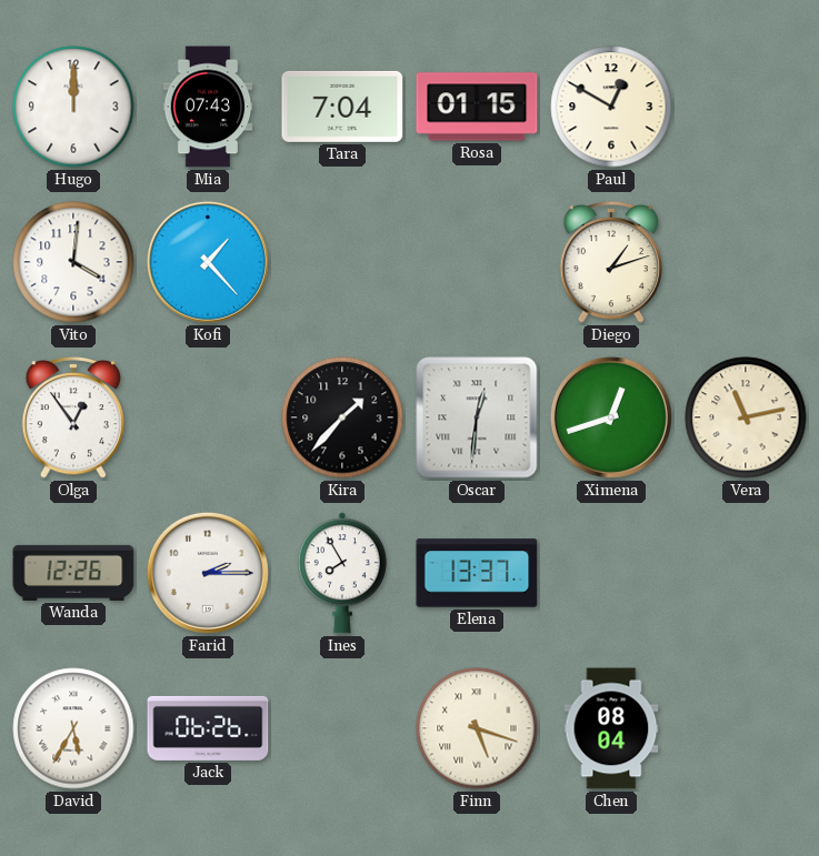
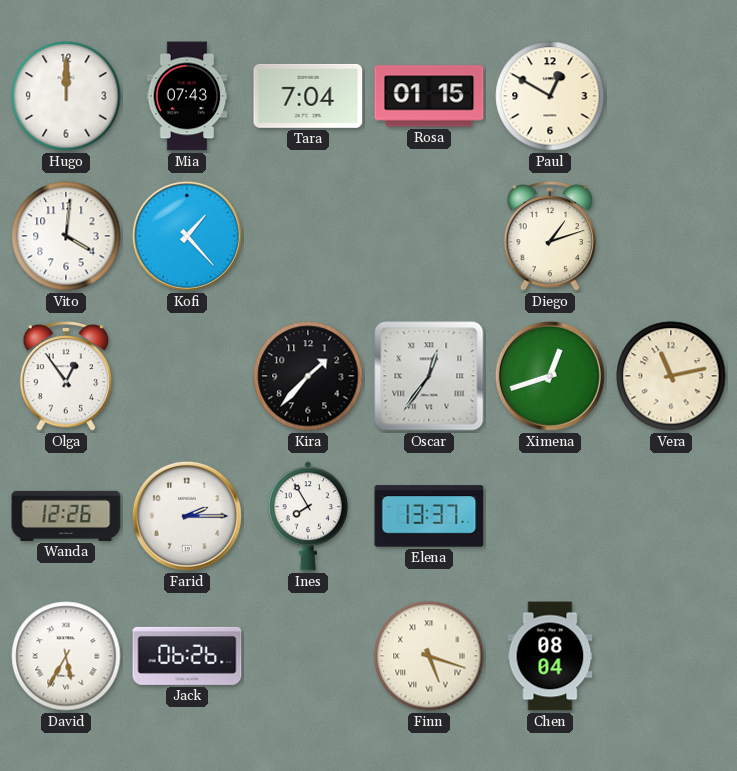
Oscar: 12:31 -> 12:36
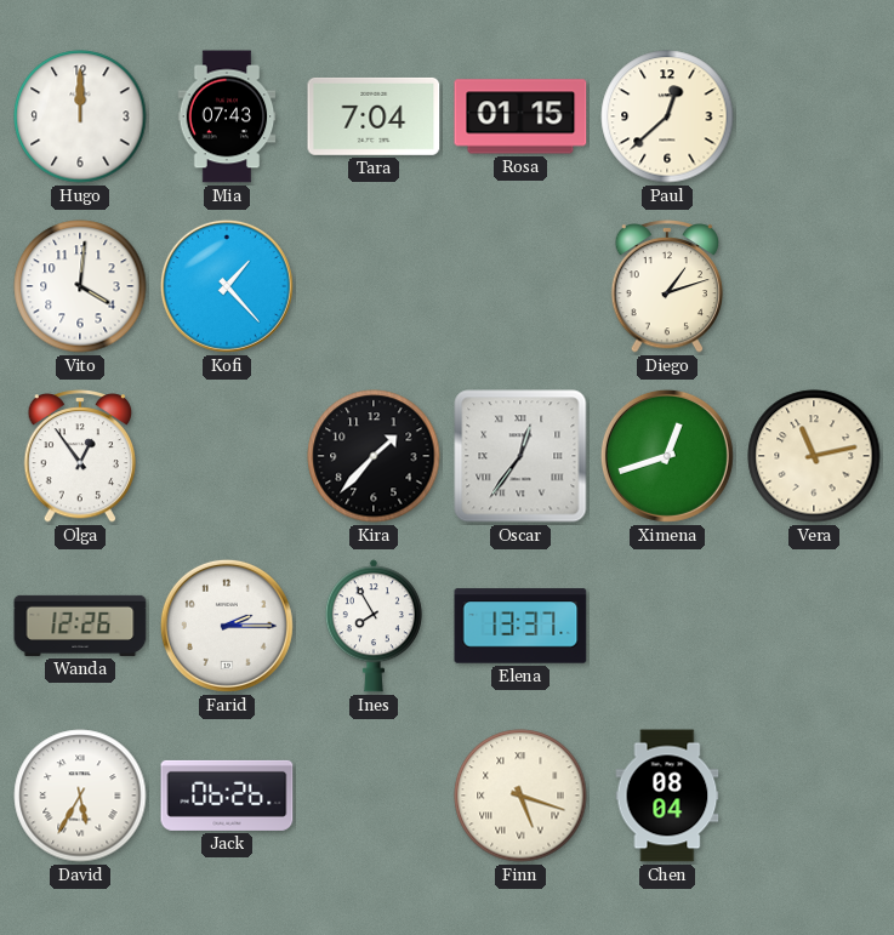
Paul: 12:50 -> 12:38
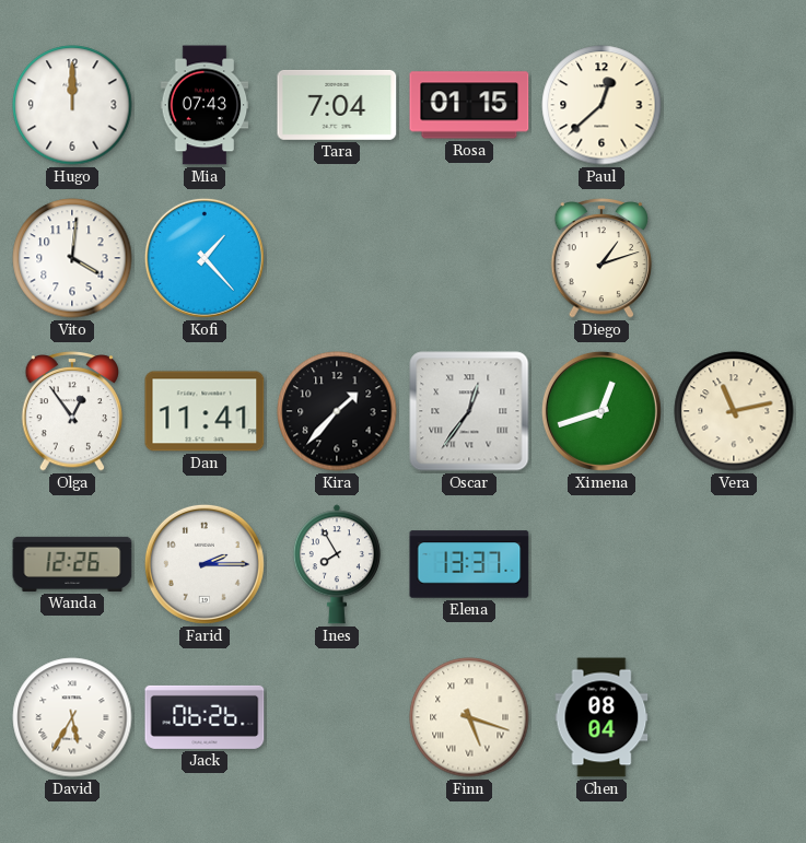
Dan: none -> 11:41
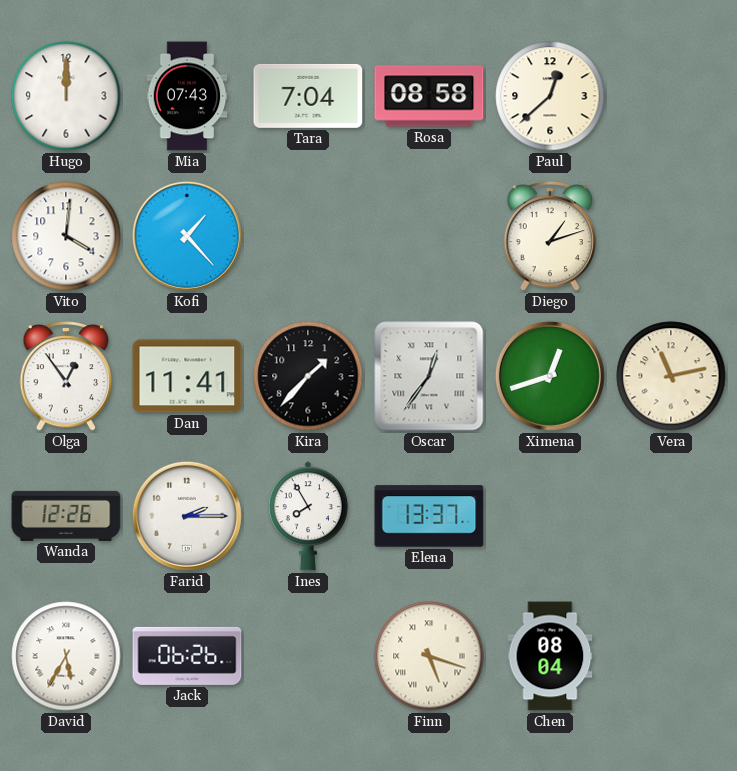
Rosa: 01:15 -> 08:58
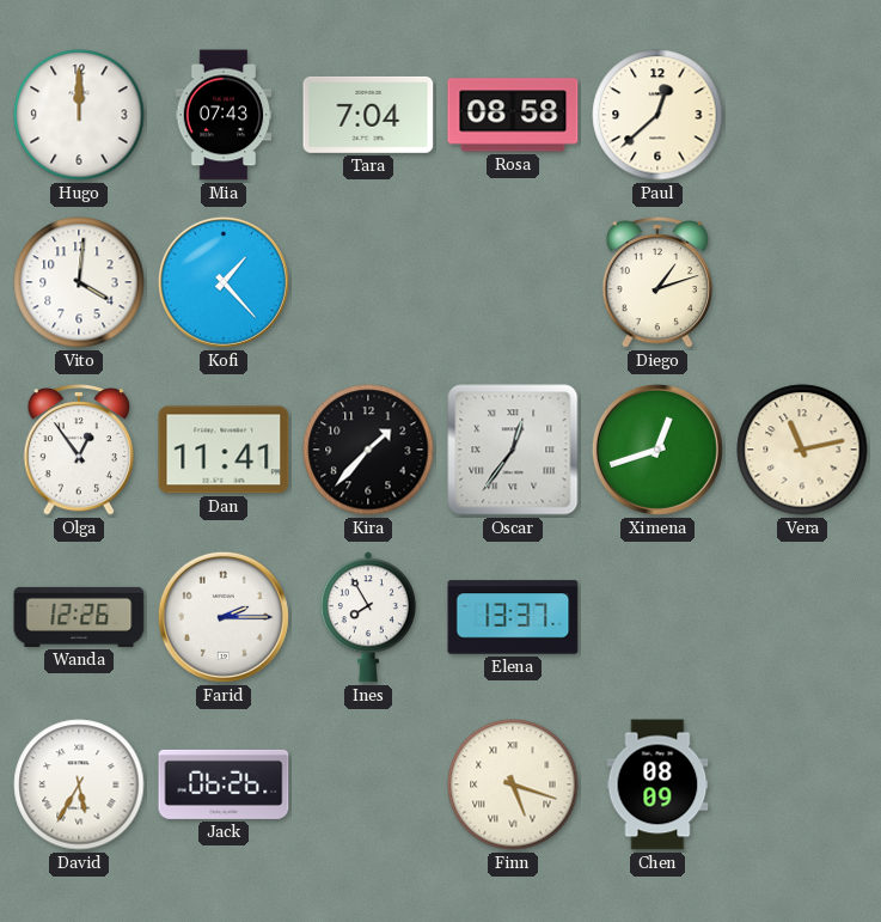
Chen: 08:04 -> 08:09
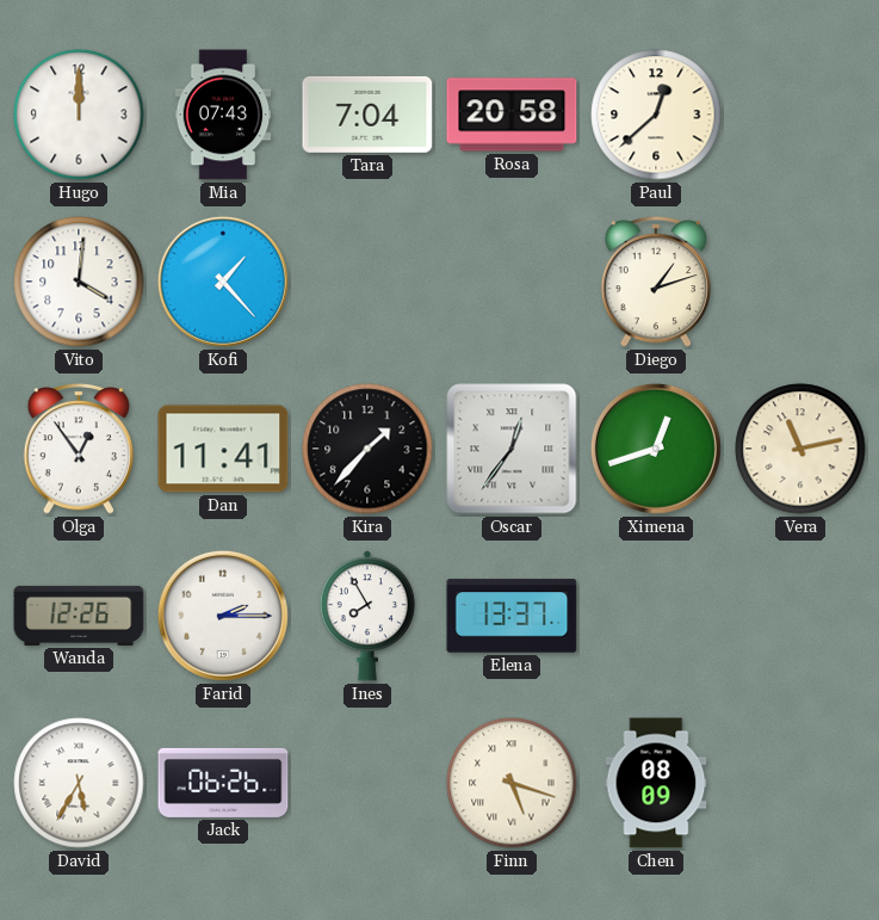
Rosa: 08:58 -> 20:58
